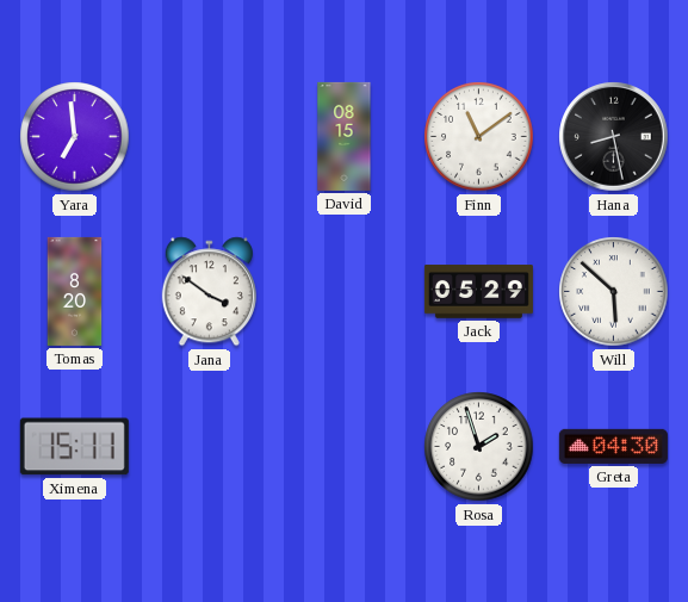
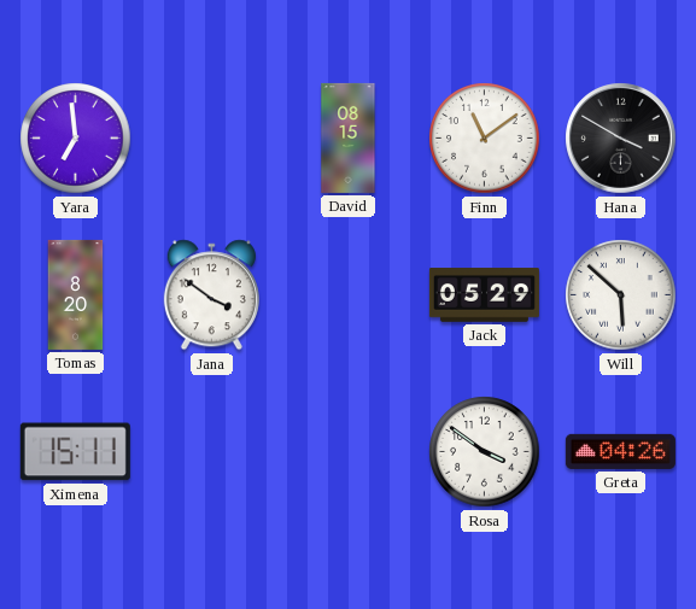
Hana: 8:28 -> 3:50
Rosa: 1:57 -> 3:51
Greta: 04:30 -> 04:26
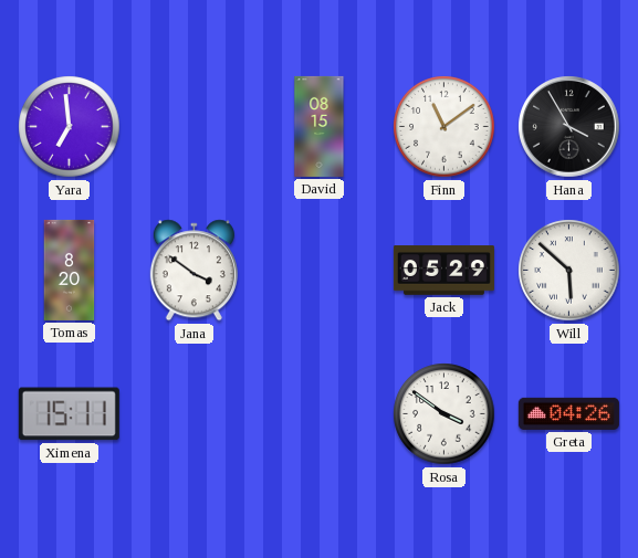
Hana: 3:50 -> 3:55
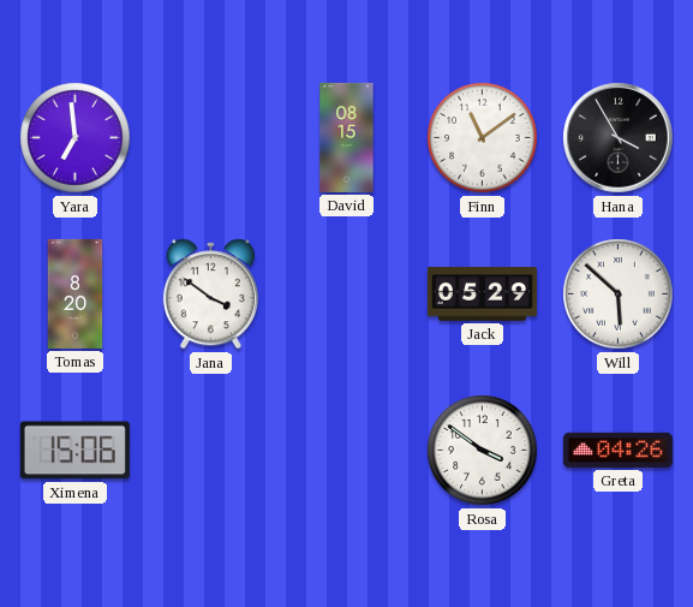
Ximena: 15:11 -> 15:06
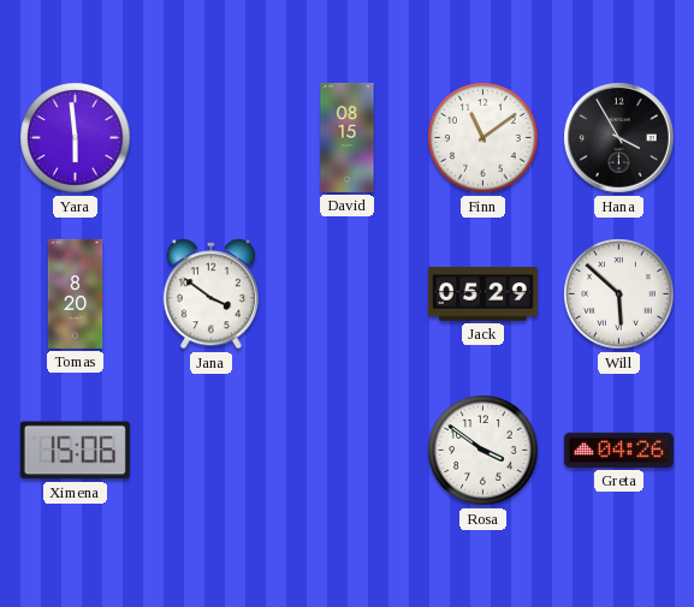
Yara: 6:59 -> 5:59
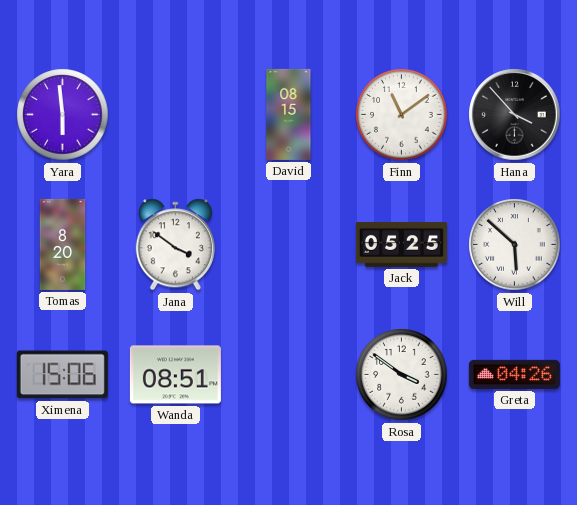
Hana: 3:55 -> 3:53
Jack: 05:29 -> 05:25
Wanda: none -> 08:51
